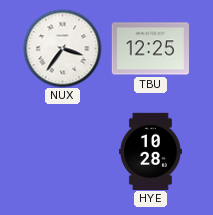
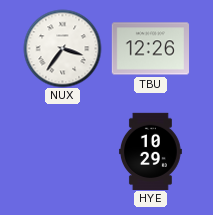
TBU: 12:25 -> 12:26
HYE: 10:28 -> 10:29
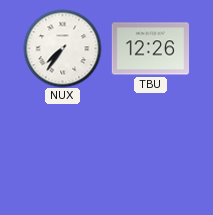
NUX: 3:36 -> 7:36
HYE: 10:29 -> none
